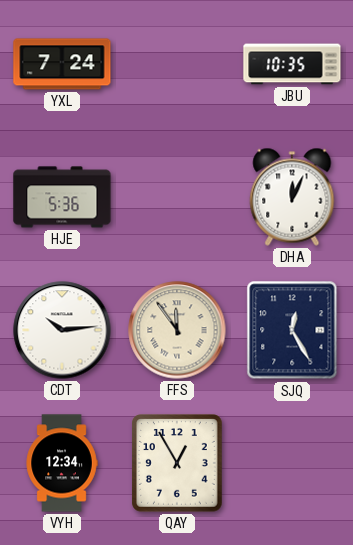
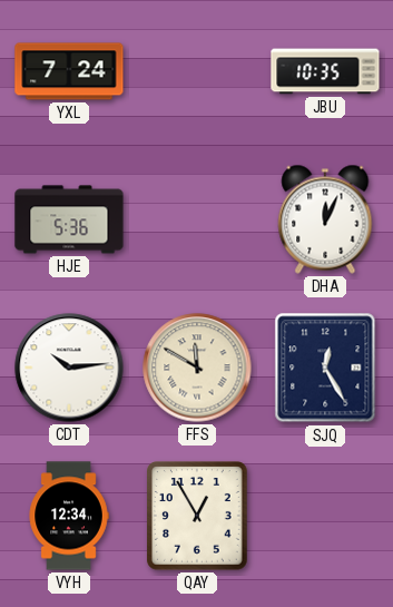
FFS: 11:54 -> 11:50
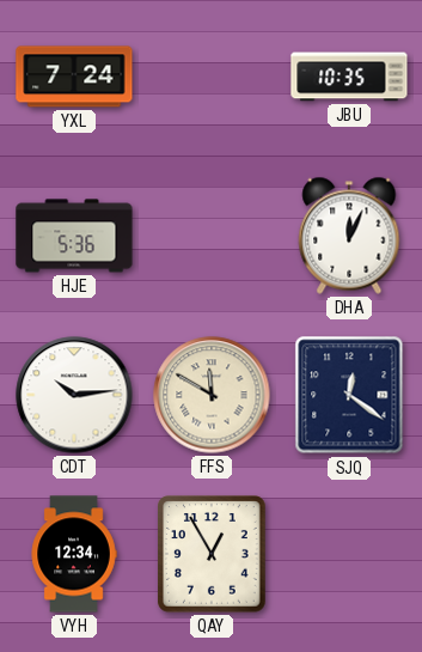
SJQ: 12:25 -> 12:21
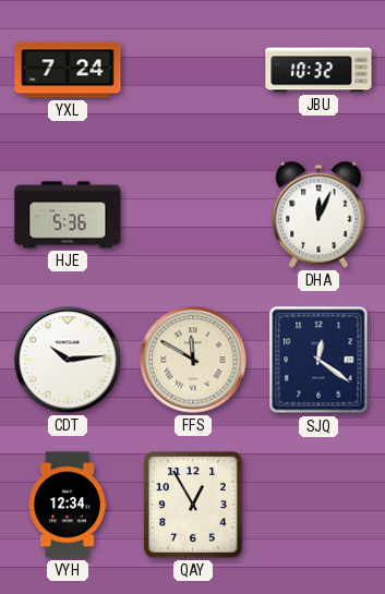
JBU: 10:35 -> 10:32
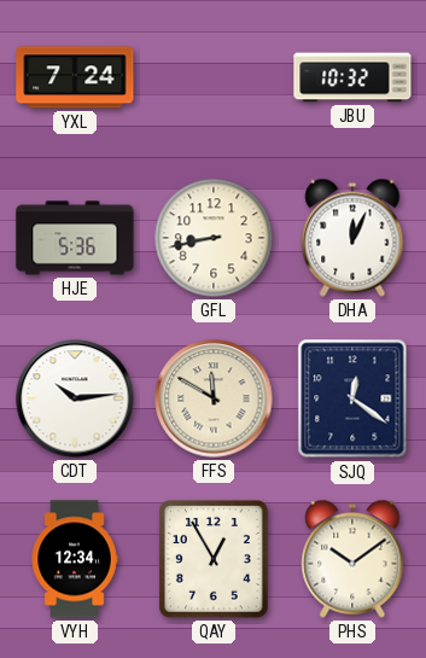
GFL: none -> 8:43
PHS: none -> 10:09
